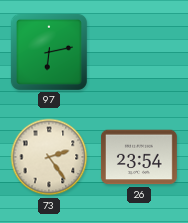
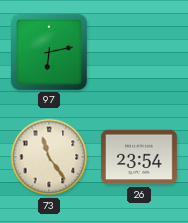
73: 2:24 -> 11:24
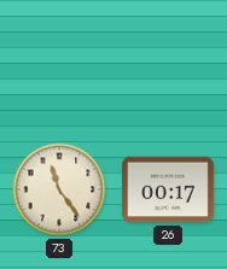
97: 6:13 -> none
26: 23:54 -> 00:17
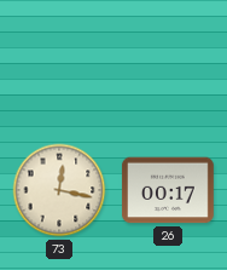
73: 11:24 -> 12:17
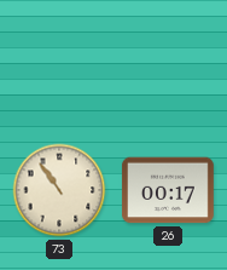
73: 12:17 -> 10:54
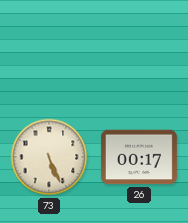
73: 10:54 -> 5:26
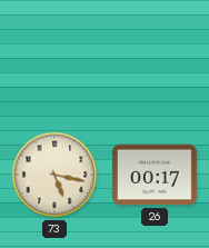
73: 5:26 -> 5:17
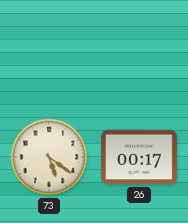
73: 5:17 -> 5:21
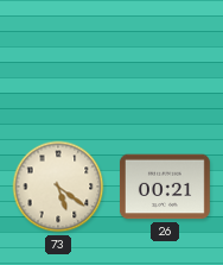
26: 00:17 -> 00:21
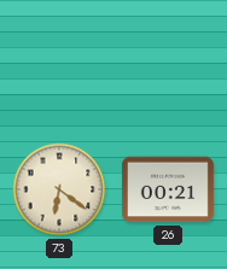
73: 5:21 -> 6:21
